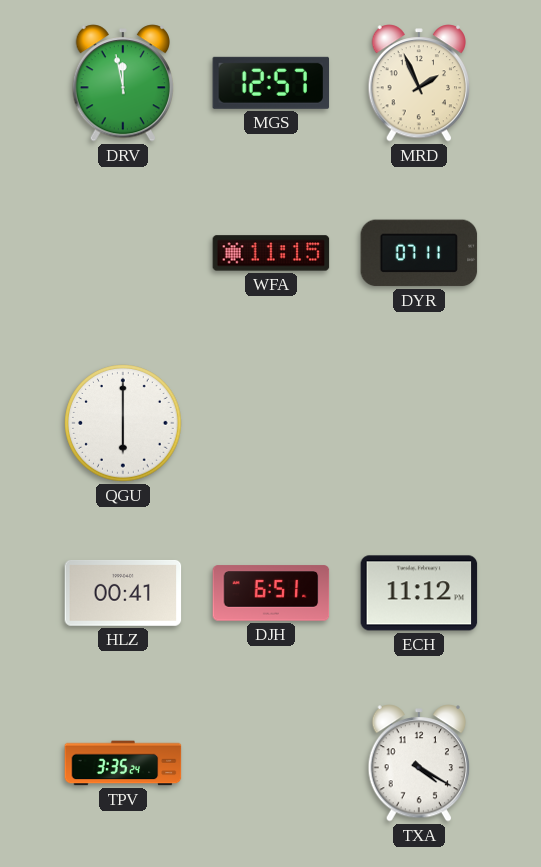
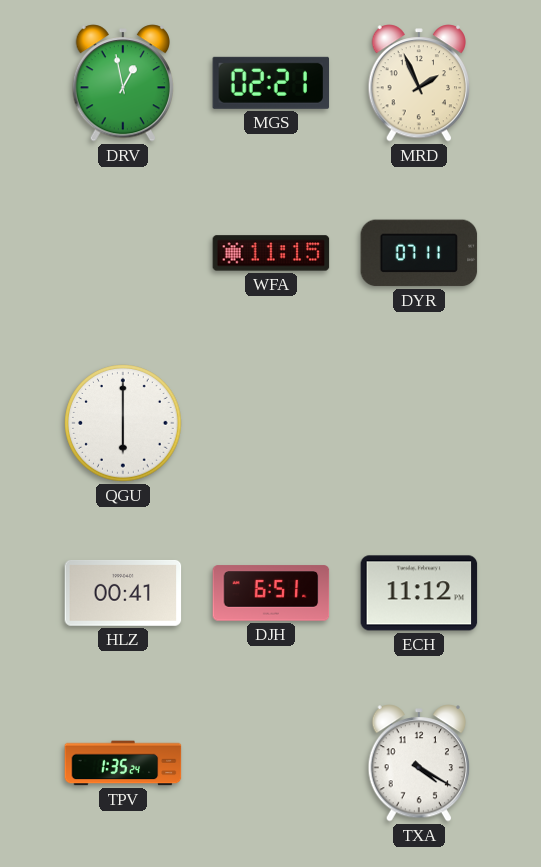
DRV: 11:58 -> 12:58
MGS: 12:57 -> 02:21
TPV: 3:35 -> 1:35
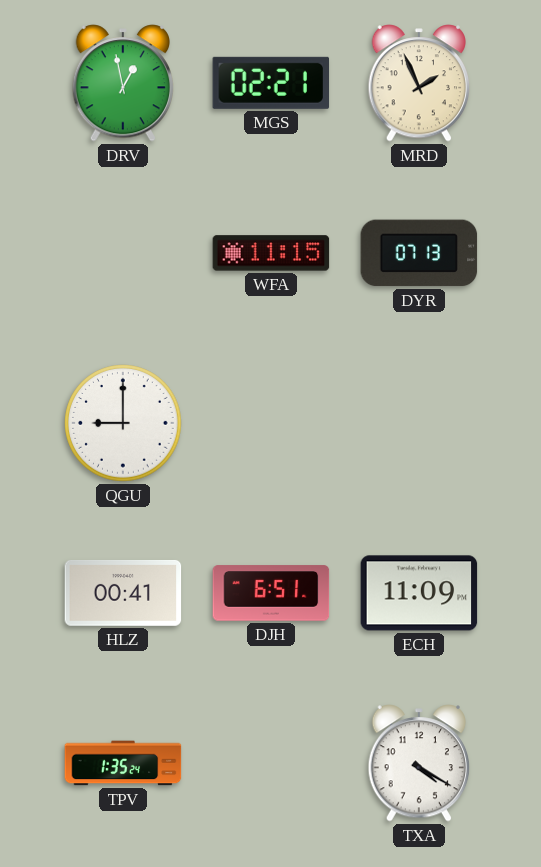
DYR: 07:11 -> 07:13
QGU: 6:00 -> 9:00
ECH: 11:12 -> 11:09
